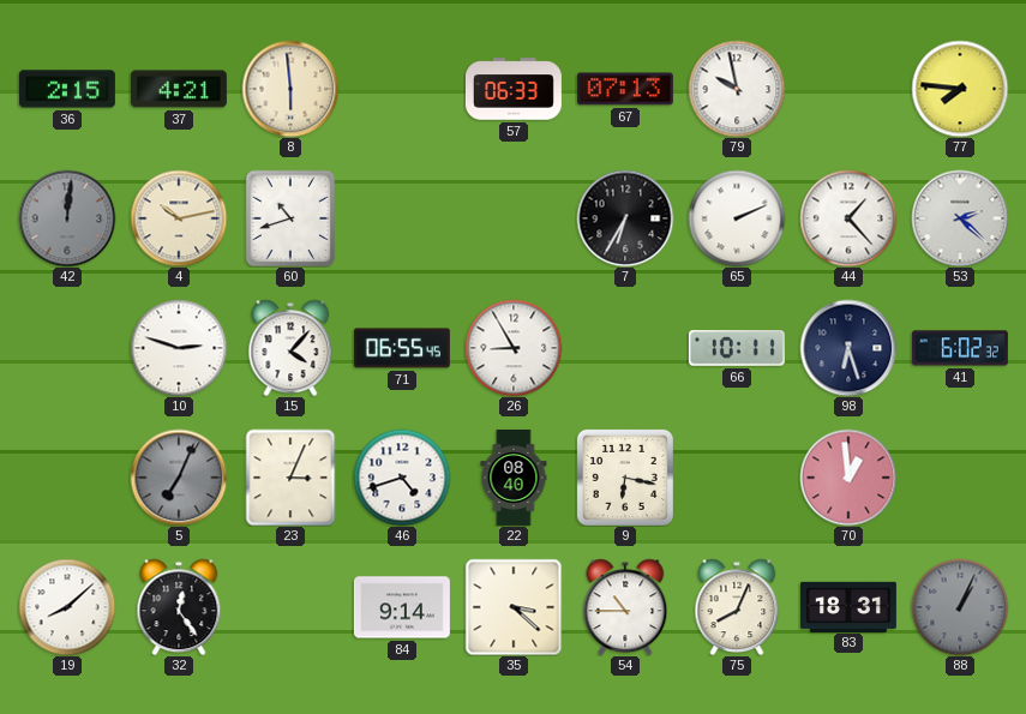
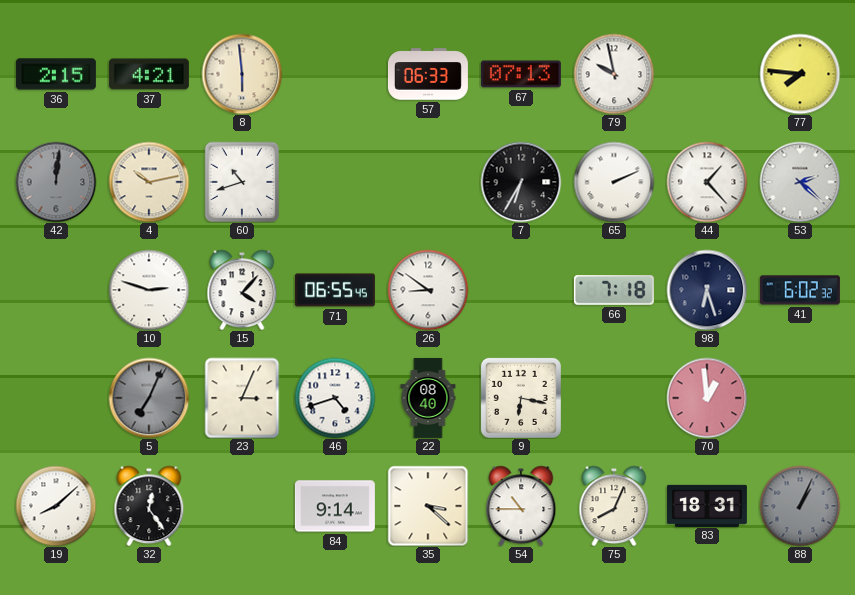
26: 8:55 -> 8:51
66: 10:11 -> 7:18
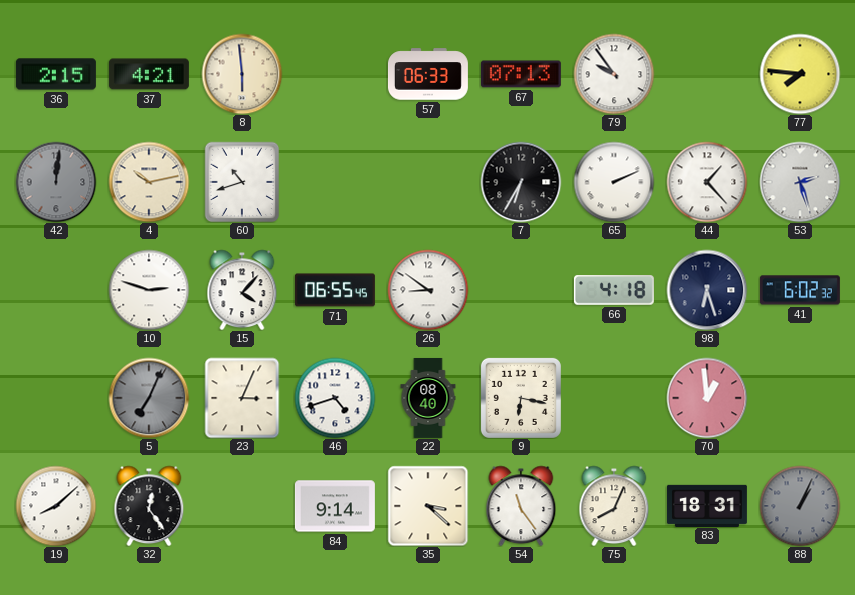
79: 9:58 -> 9:54
53: 2:22 -> 2:27
66: 7:18 -> 4:18
54: 10:45 -> 11:24
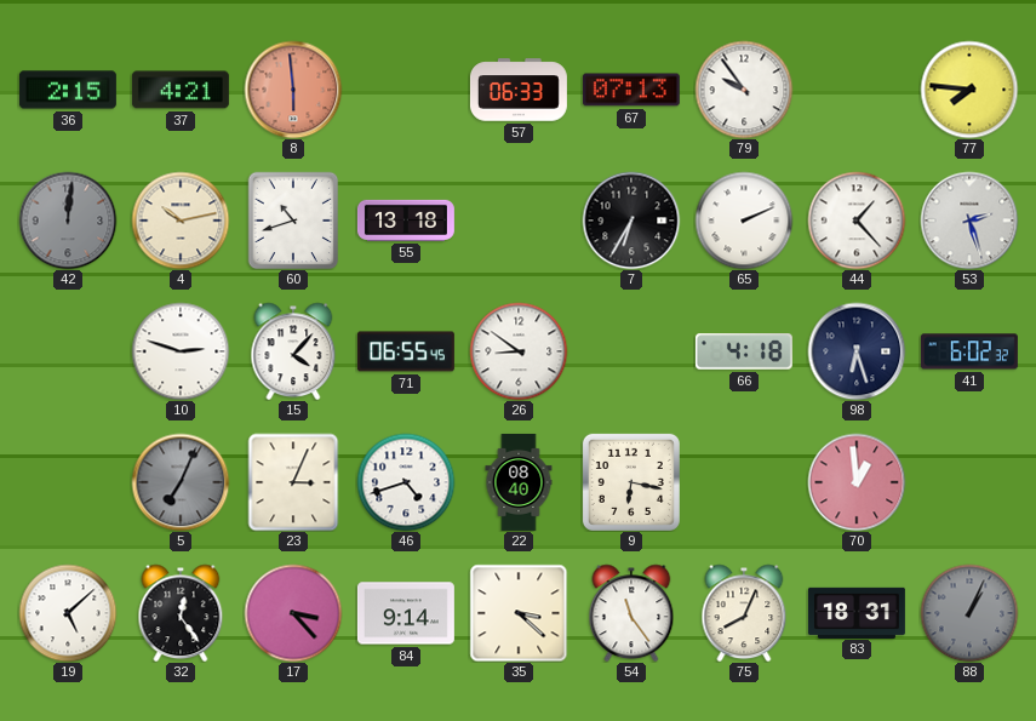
8 dial: cream -> salmon
55: none -> 13:18
19: 8:08 -> 5:08
17: none -> 3:23
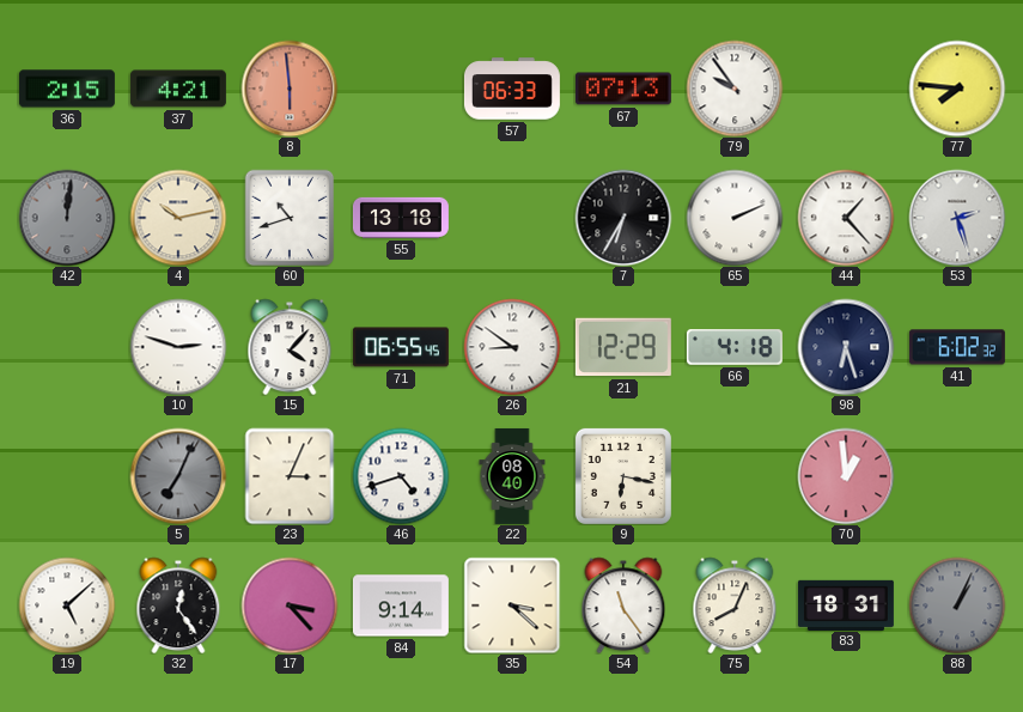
21: none -> 12:29
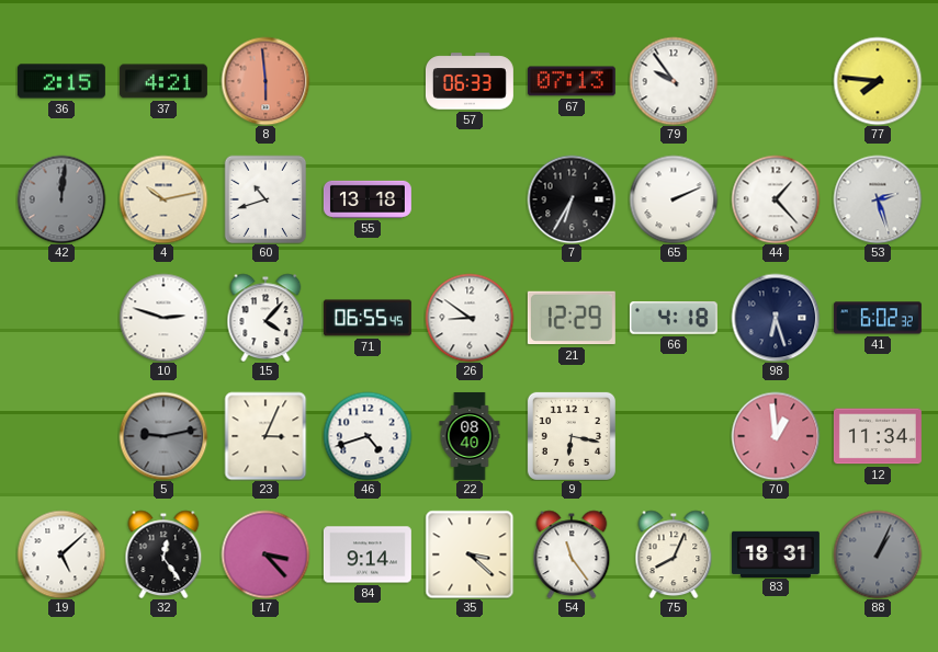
5: 7:04 -> 9:13
12: none -> 11:34
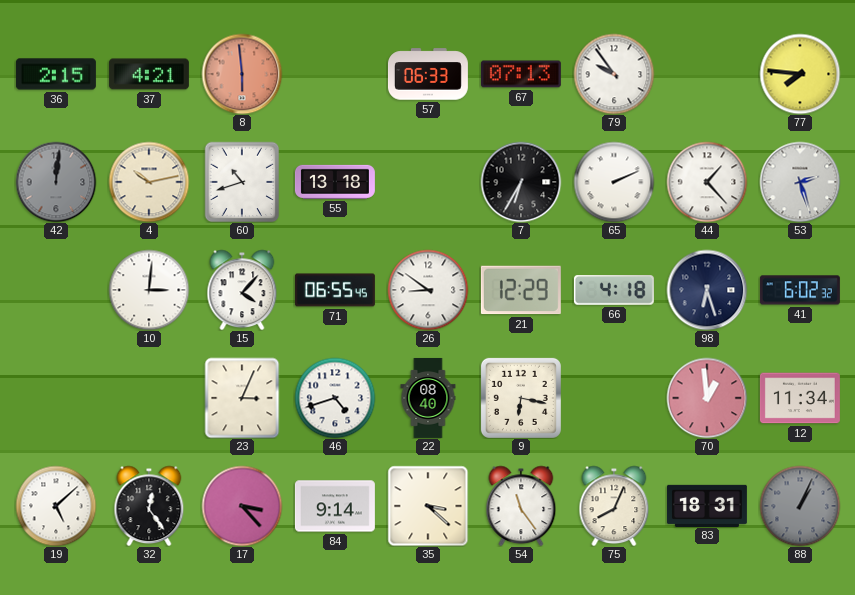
10: 2:48 -> 3:01
5: 9:13 -> none
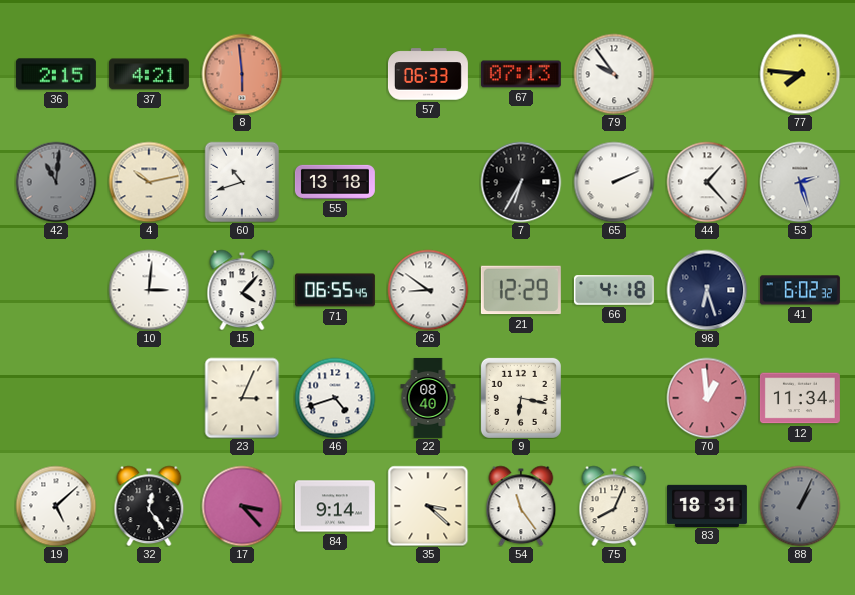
42: 12:01 -> 11:01
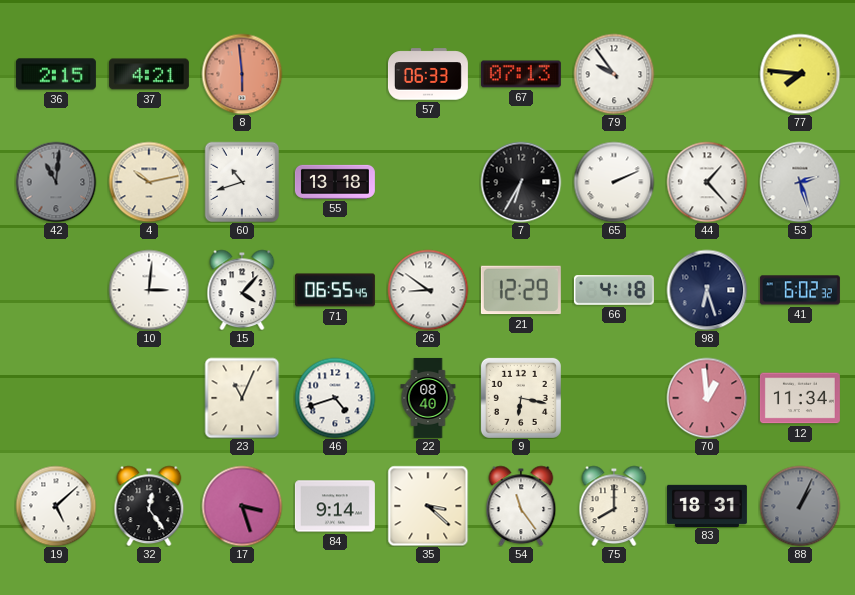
23: 3:04 -> 11:04
17: 3:23 -> 3:27
75: 8:04 -> 8:00
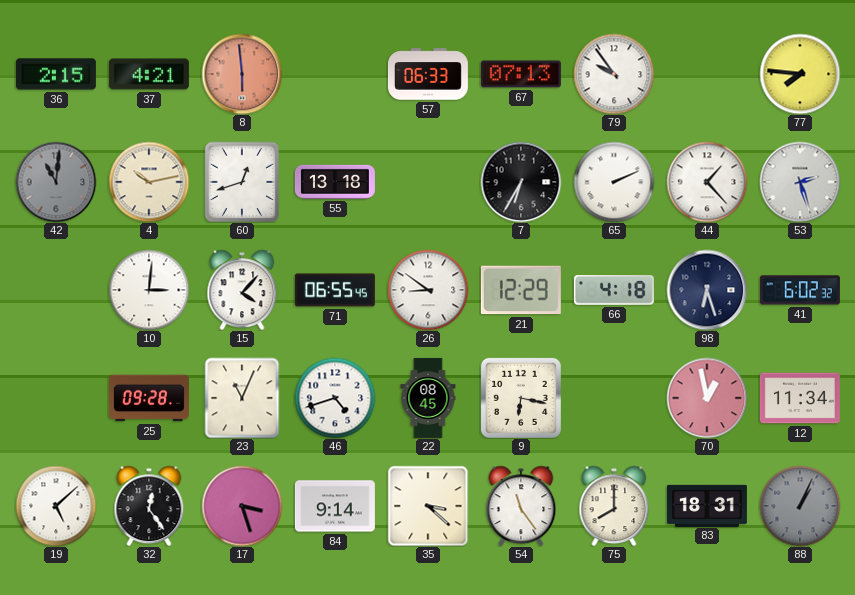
60: 10:42 -> 12:42
25: none -> 09:28
22: 08:40 -> 08:45
70: 12:59 -> 12:58
